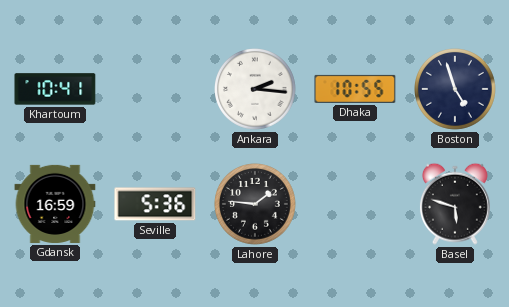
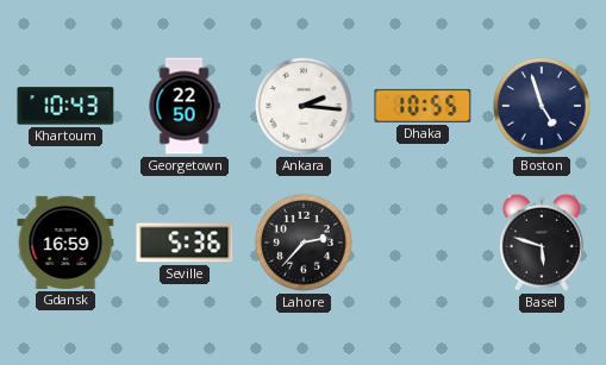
Khartoum: 10:41 -> 10:43
Georgetown: none -> 22:50
Lahore: 1:46 -> 2:37
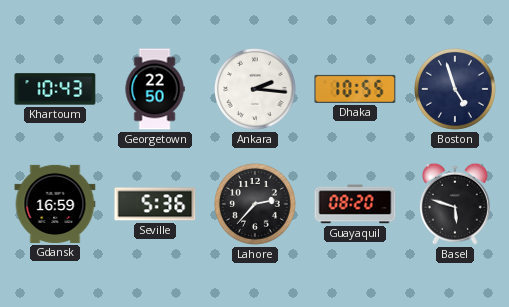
Guayaquil: none -> 08:20
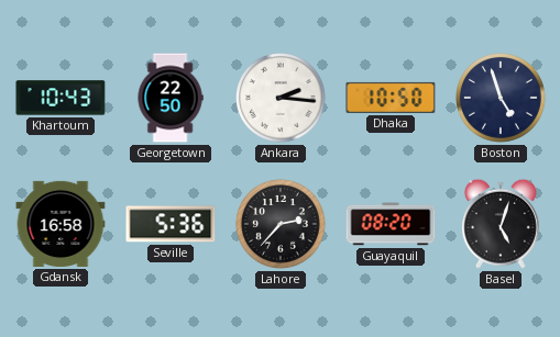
Dhaka: 10:55 -> 10:50
Gdansk: 16:59 -> 16:58
Basel: 5:48 -> 5:03
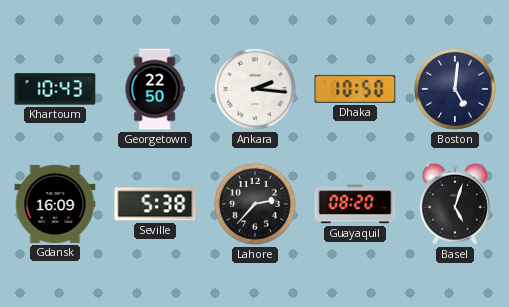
Boston: 4:57 -> 5:01
Gdansk: 16:58 -> 16:09
Seville: 5:36 -> 5:38
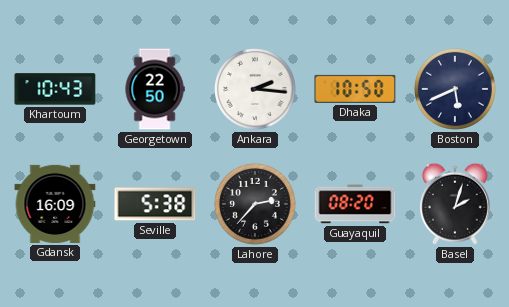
Boston: 5:01 -> 5:41
Basel: 5:03 -> 2:03
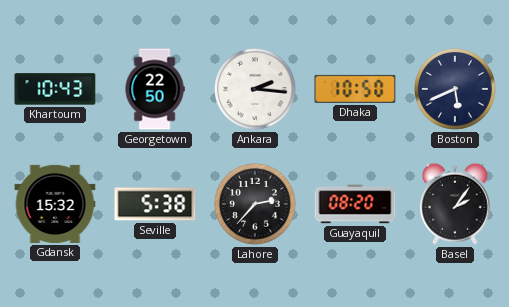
Gdansk: 16:09 -> 15:32
Basel: 2:03 -> 2:06
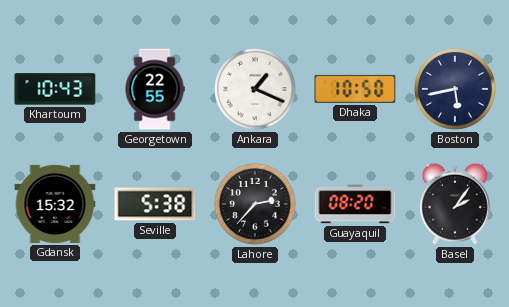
Georgetown: 22:50 -> 22:55
Ankara: 2:16 -> 1:19
Boston: 5:41 -> 5:43
